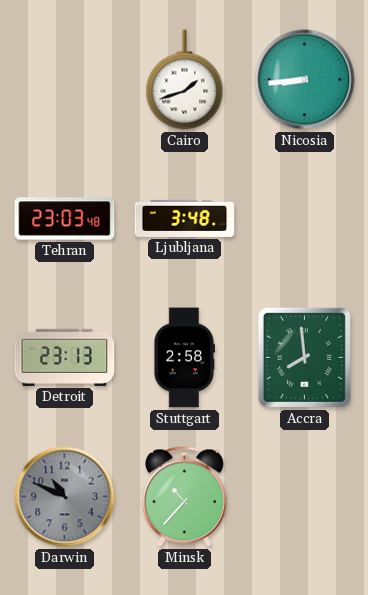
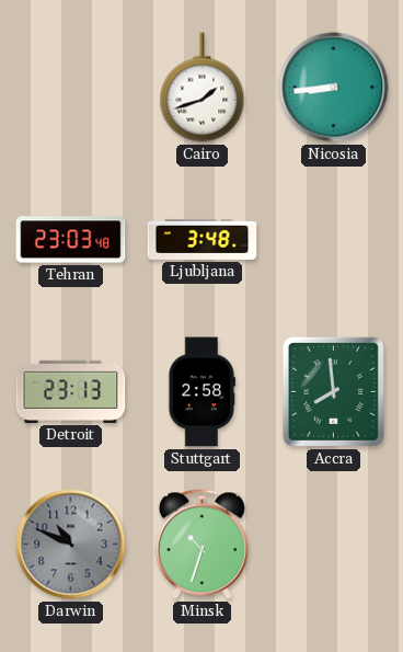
Minsk: 10:37 -> 10:33
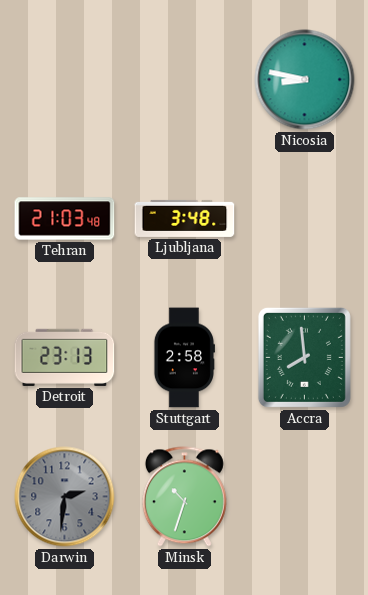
Cairo: 1:42 -> none
Nicosia: 8:44 -> 8:47
Tehran: 23:03 -> 21:03
Darwin: 10:49 -> 2:31
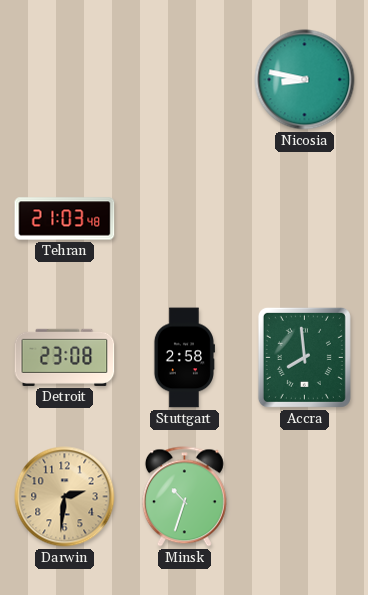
Ljubljana: 3:48 -> none
Detroit: 23:13 -> 23:08
Darwin dial: grey -> champagne
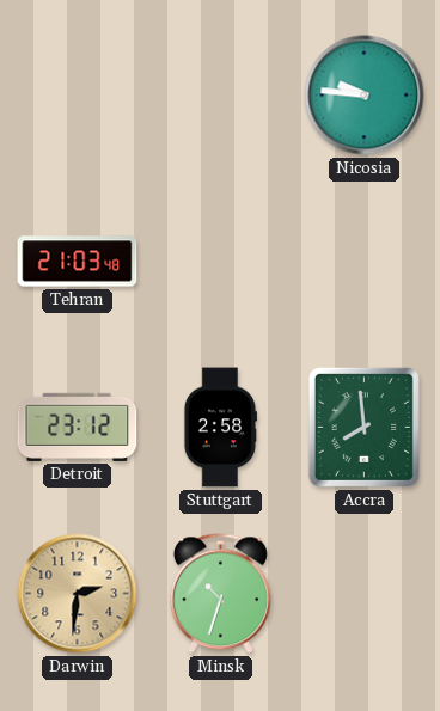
Nicosia: 8:47 -> 9:46
Detroit: 23:08 -> 23:12
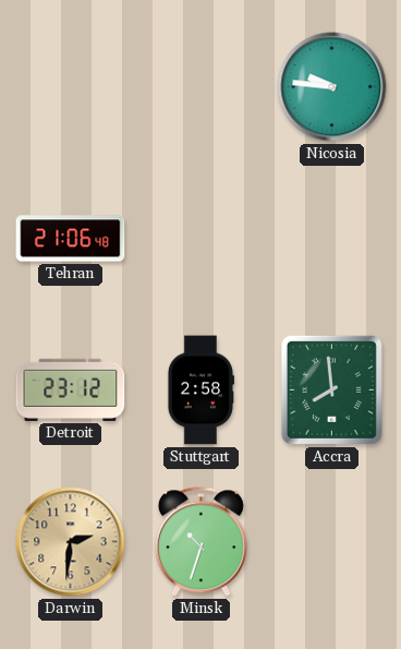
Tehran: 21:03 -> 21:06
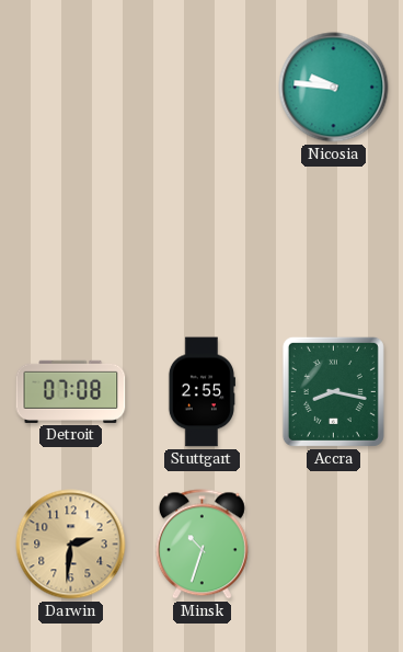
Tehran: 21:06 -> none
Detroit: 23:12 -> 07:08
Stuttgart: 2:58 -> 2:55
Accra: 7:59 -> 8:17
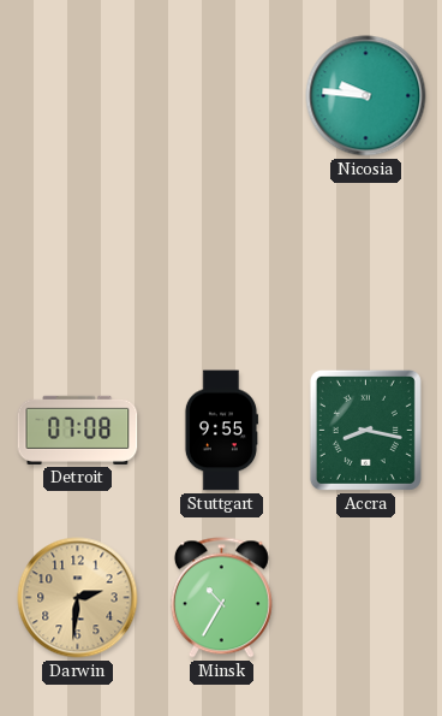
Stuttgart: 2:55 -> 9:55
Minsk: 10:33 -> 10:35
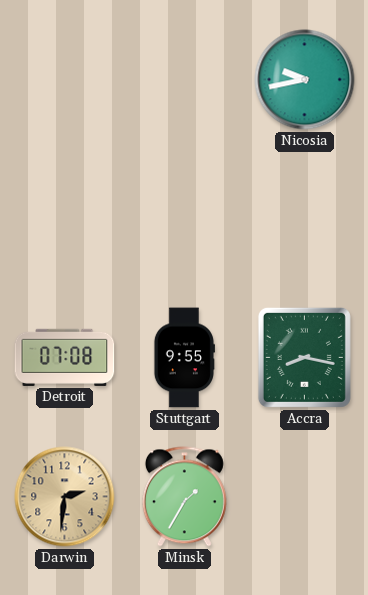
Nicosia: 9:46 -> 9:43
Minsk: 10:35 -> 1:35
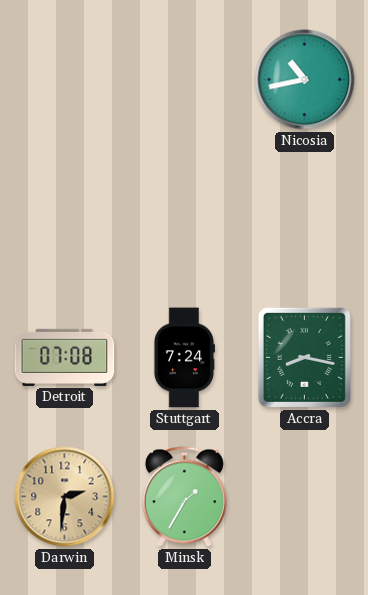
Nicosia: 9:43 -> 10:43
Stuttgart: 9:55 -> 7:24
